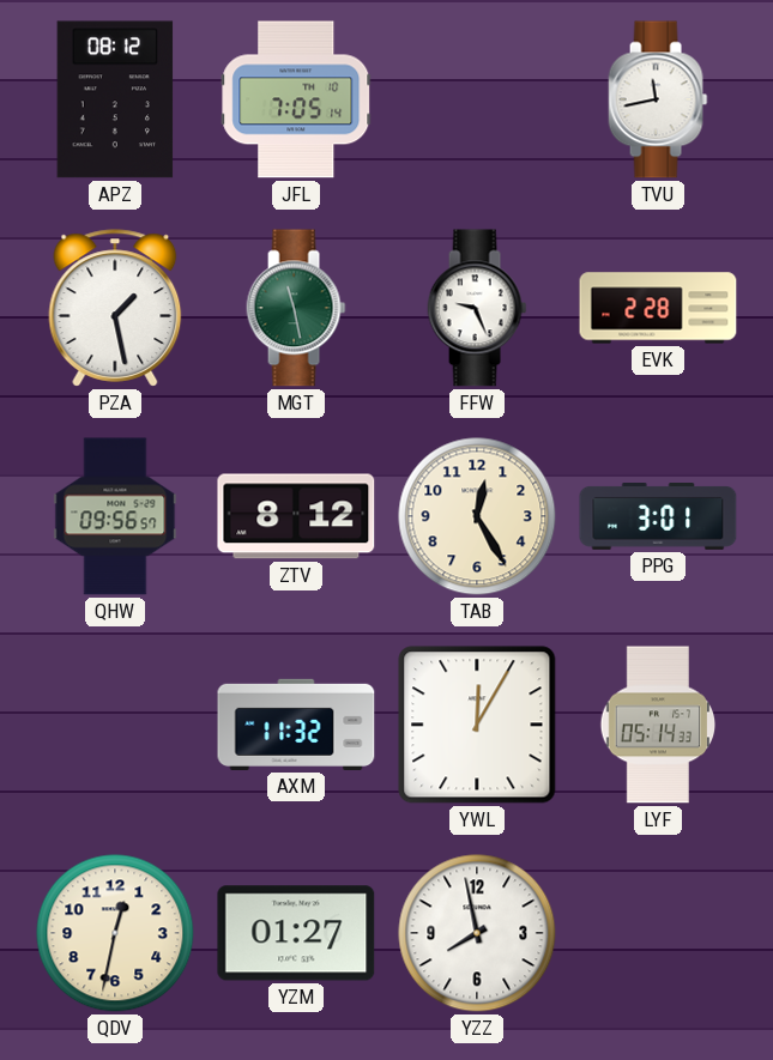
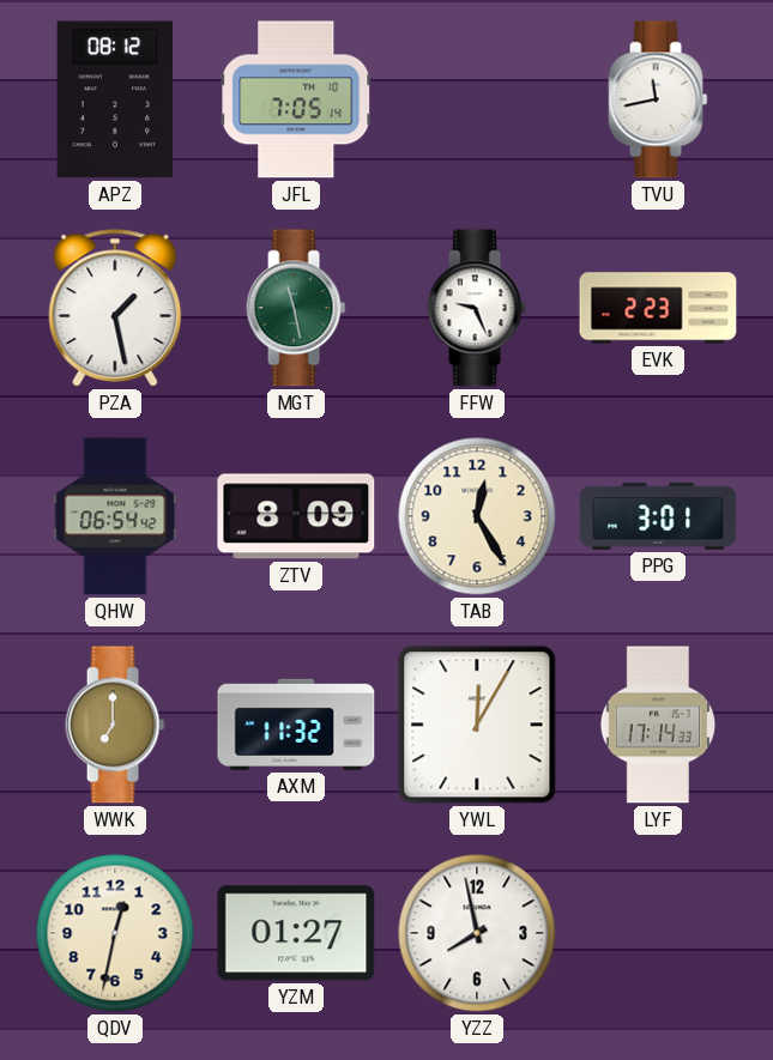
EVK: 2:28 -> 2:23
QHW: 09:56 -> 06:54
ZTV: 8:12 -> 8:09
WWK: none -> 7:00
LYF: 05:14 -> 17:14
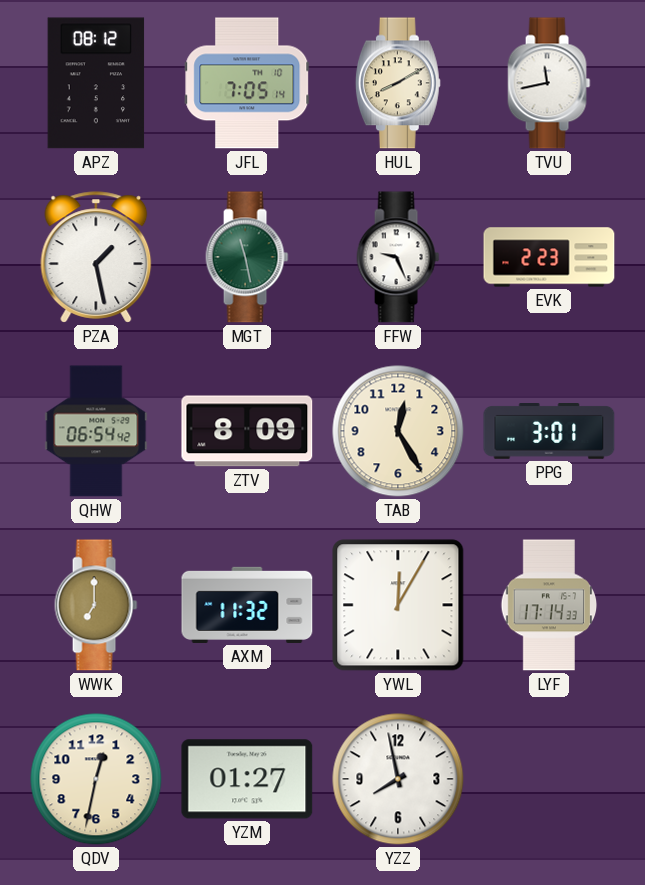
HUL: none -> 8:10
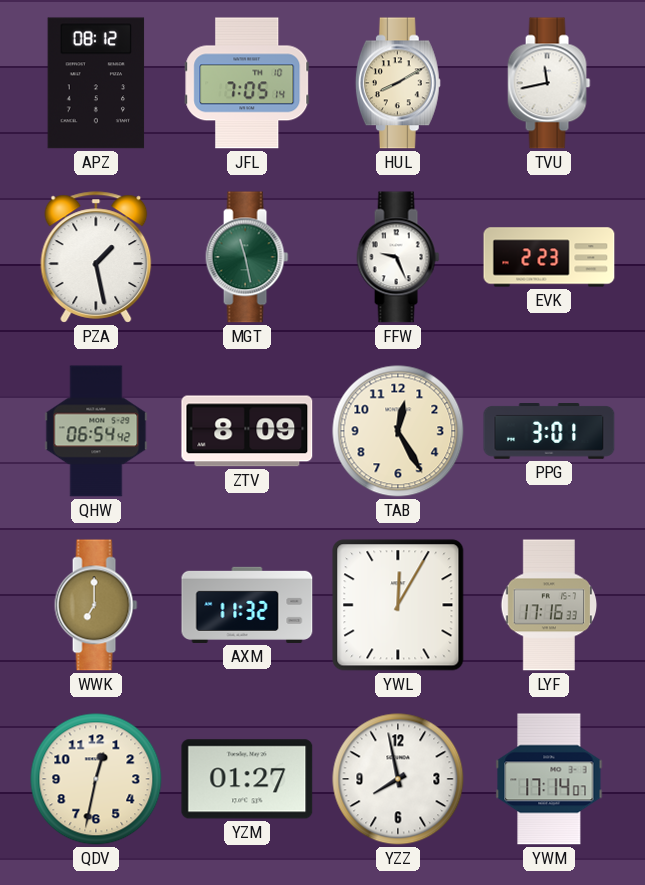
LYF: 17:14 -> 17:16
YWM: none -> 17:14
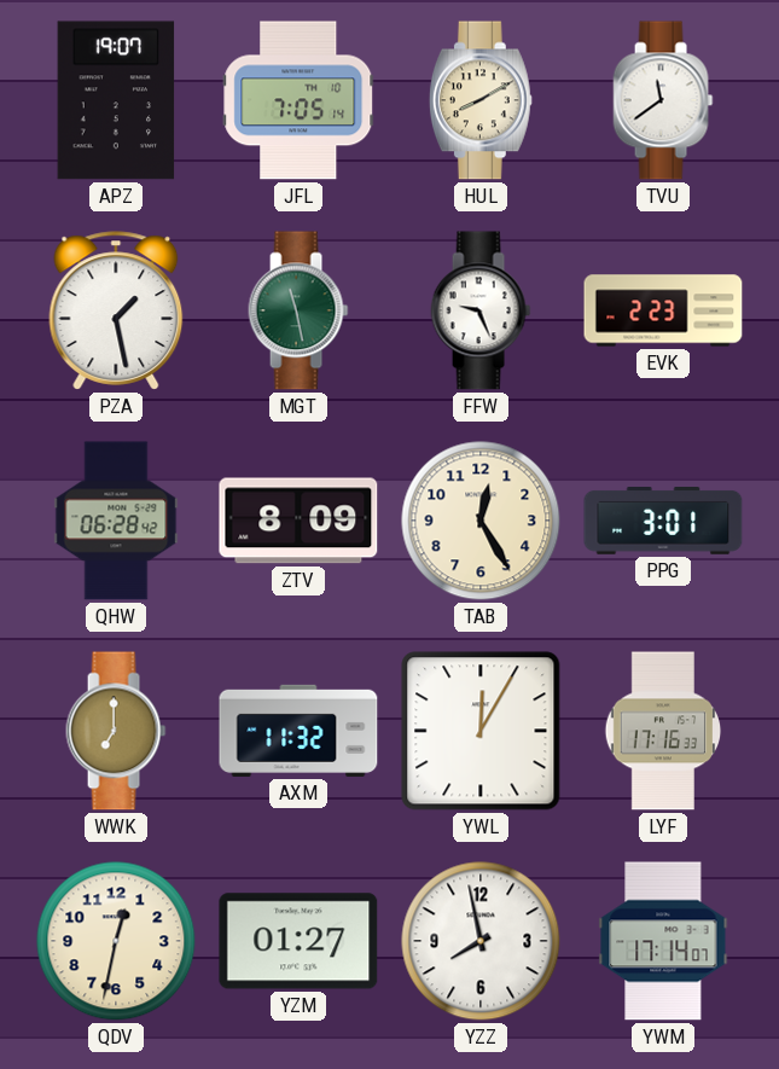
APZ: 08:12 -> 19:07
TVU: 11:43 -> 11:39
QHW: 06:54 -> 06:28
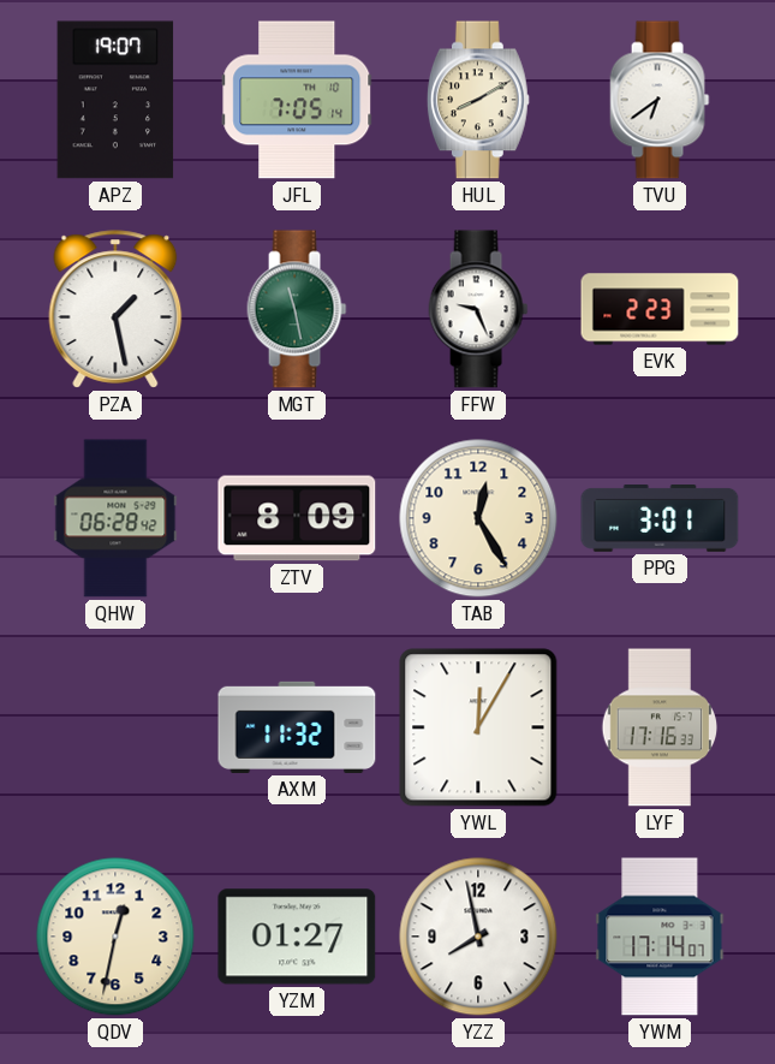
TVU: 11:39 -> 6:39
WWK: 7:00 -> none
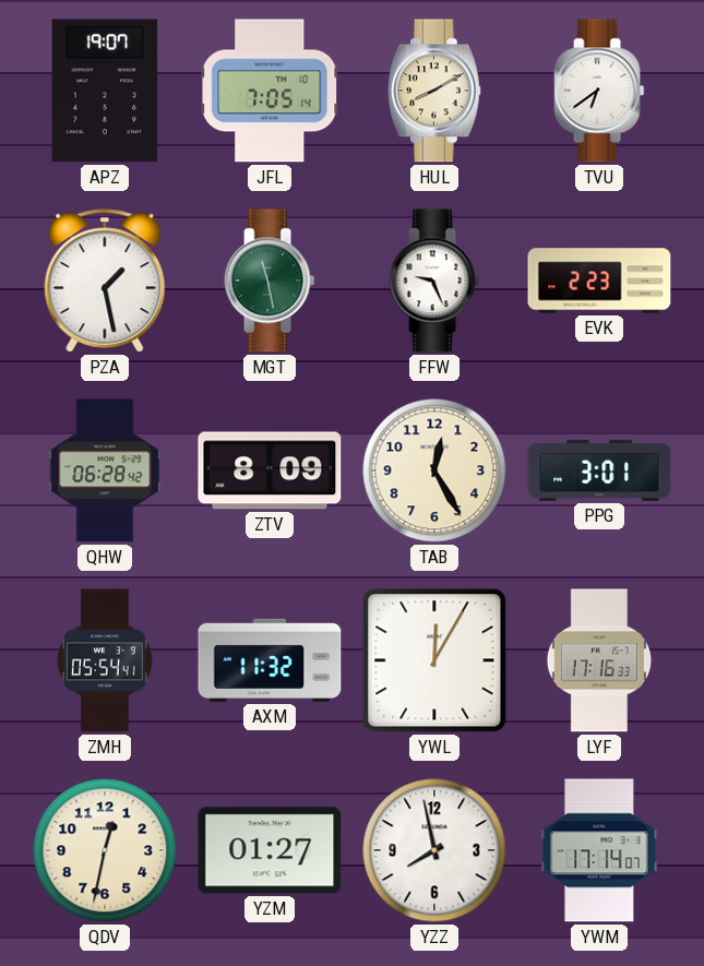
ZMH: none -> 05:54
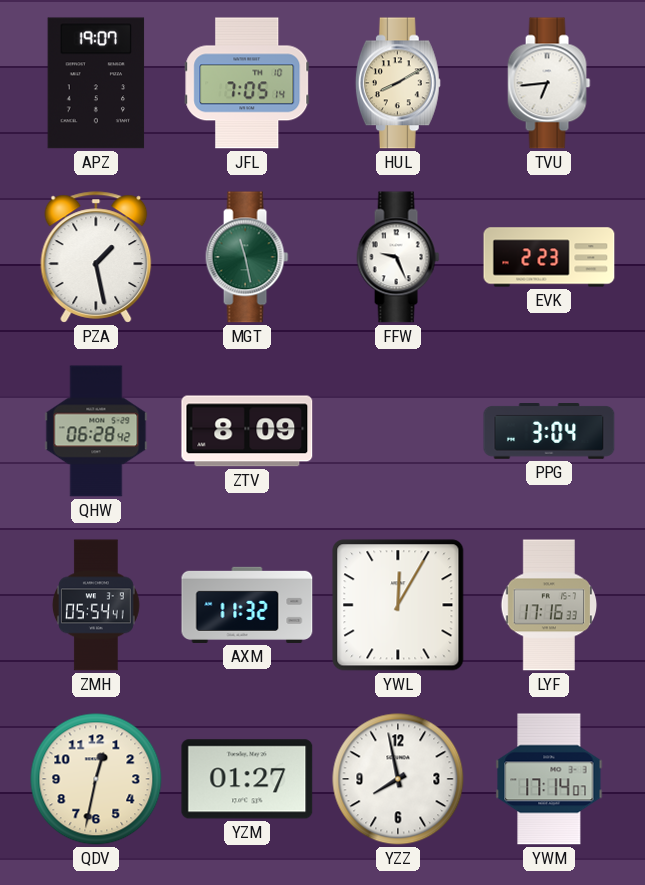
TVU: 6:39 -> 6:44
TAB: 12:25 -> none
PPG: 3:01 -> 3:04
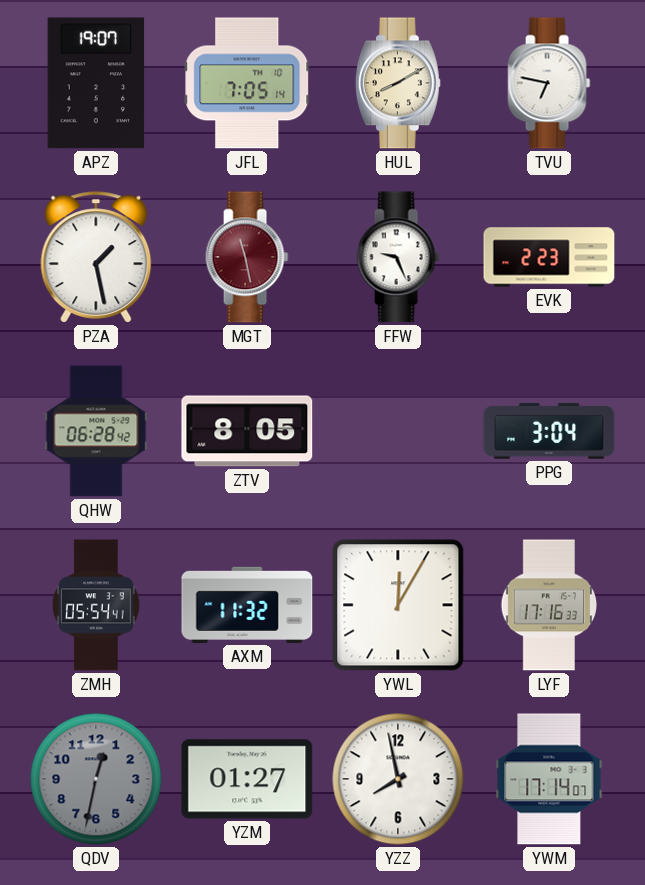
TVU: 6:44 -> 6:47
MGT dial: green -> burgundy
ZTV: 8:09 -> 8:05
QDV dial: cream -> grey
